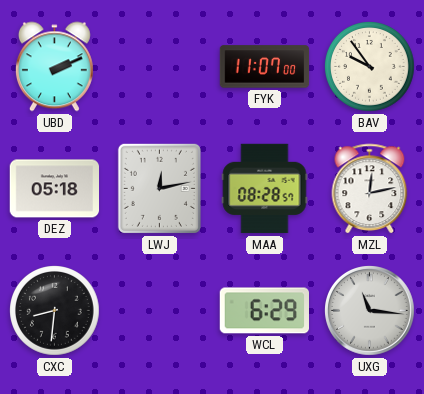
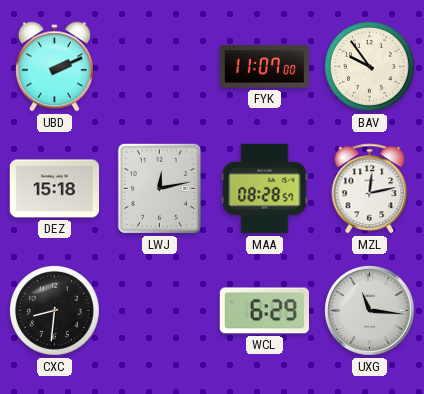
DEZ: 05:18 -> 15:18
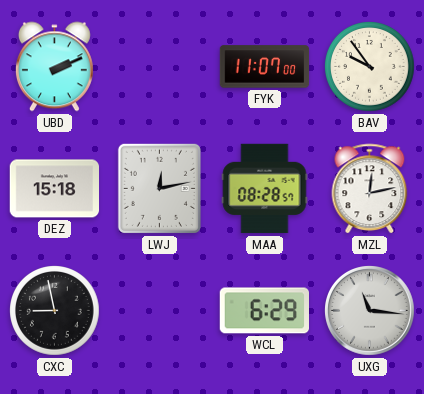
CXC: 8:31 -> 8:58
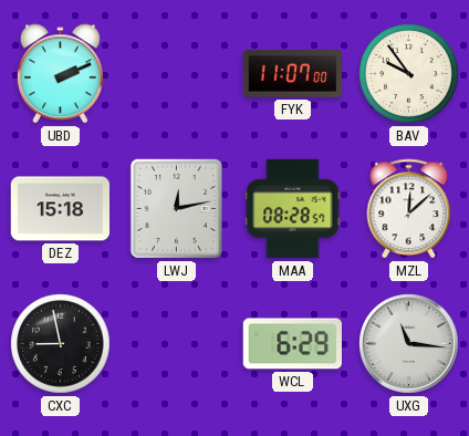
MZL: 12:13 -> 12:08
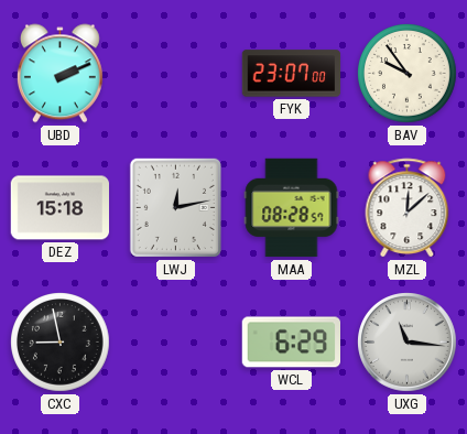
FYK: 11:07 -> 23:07
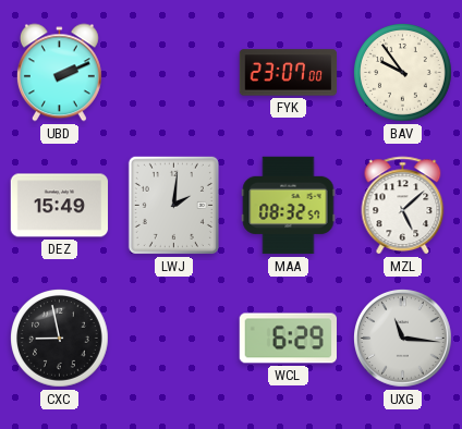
DEZ: 15:18 -> 15:49
LWJ: 12:13 -> 2:01
MAA: 08:28 -> 08:32
MZL: 12:08 -> 5:08
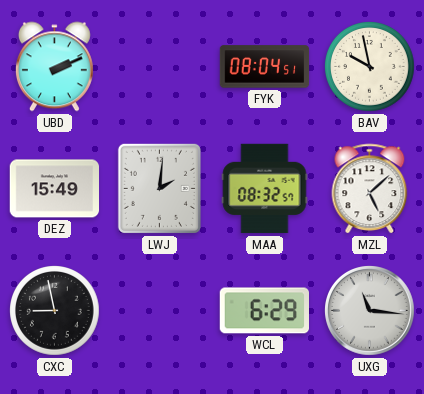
FYK: 23:07 -> 08:04
BAV: 9:54 -> 9:58
